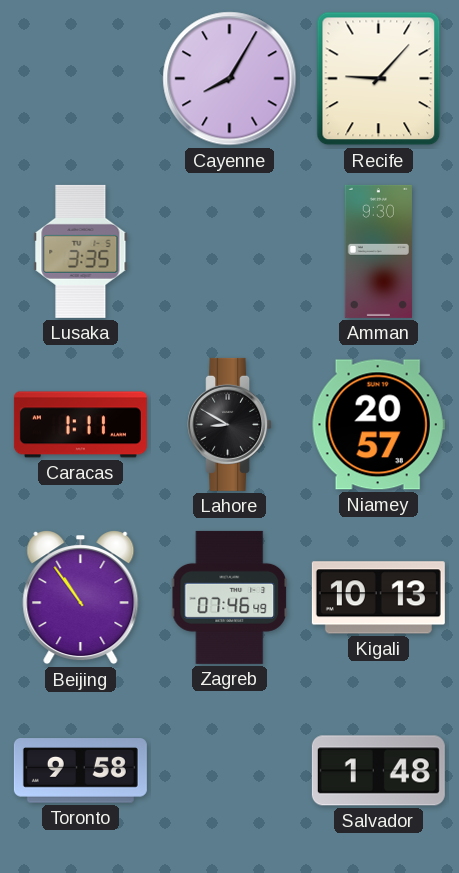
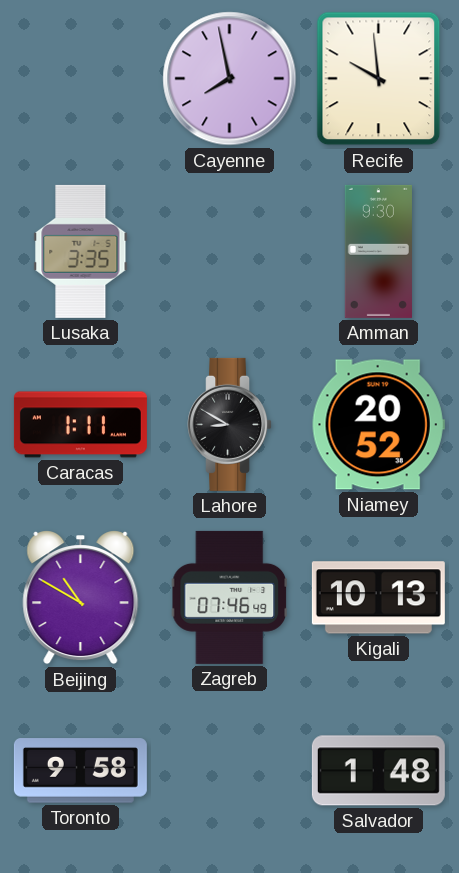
Cayenne: 8:05 -> 7:58
Recife: 9:07 -> 9:59
Niamey: 20:57 -> 20:52
Beijing: 10:54 -> 10:50
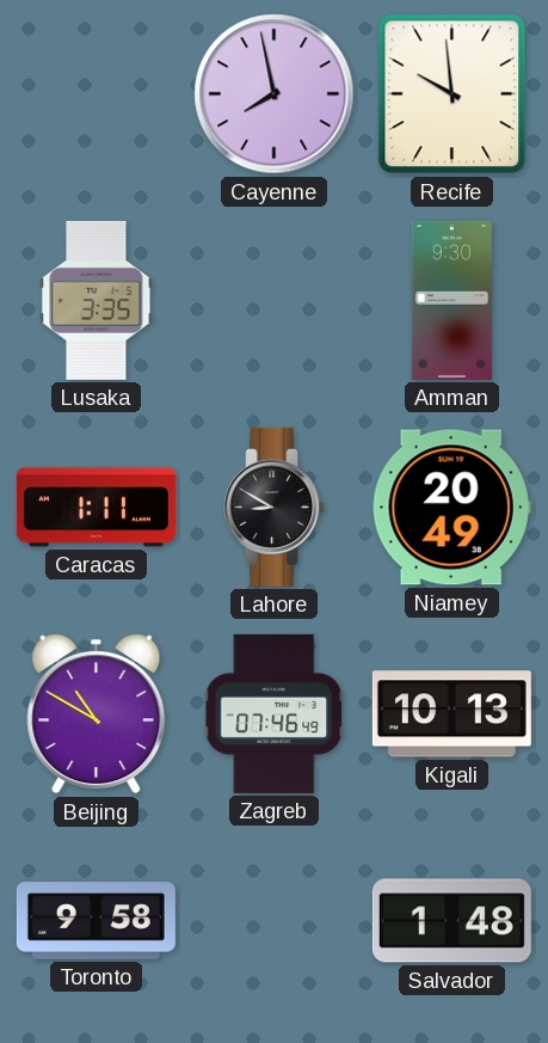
Niamey: 20:52 -> 20:49
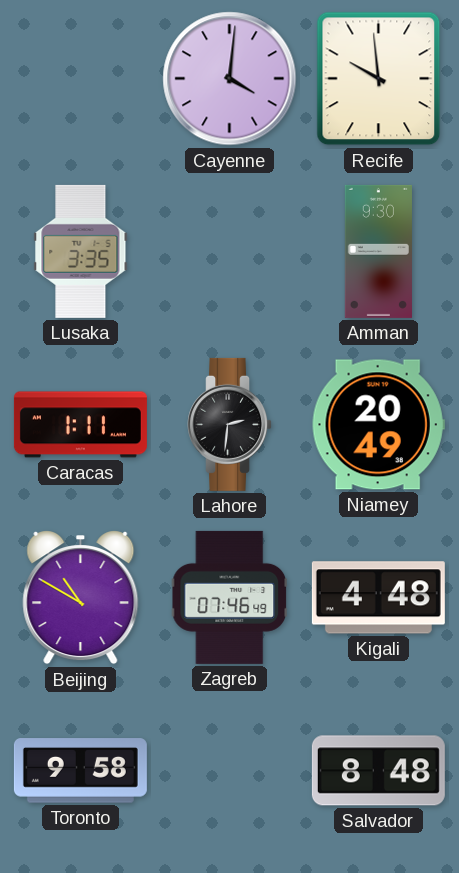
Cayenne: 7:58 -> 4:01
Lahore: 8:50 -> 2:31
Kigali: 10:13 -> 4:48
Salvador: 1:48 -> 8:48
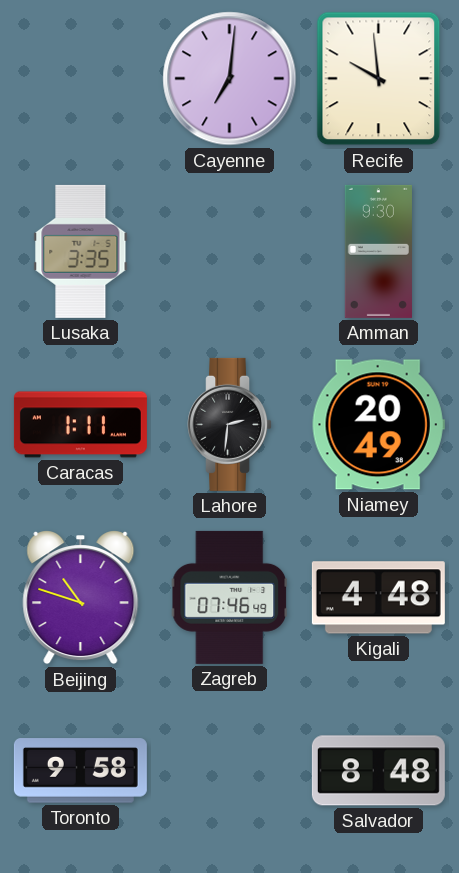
Cayenne: 4:01 -> 7:01
Beijing: 10:50 -> 10:48
